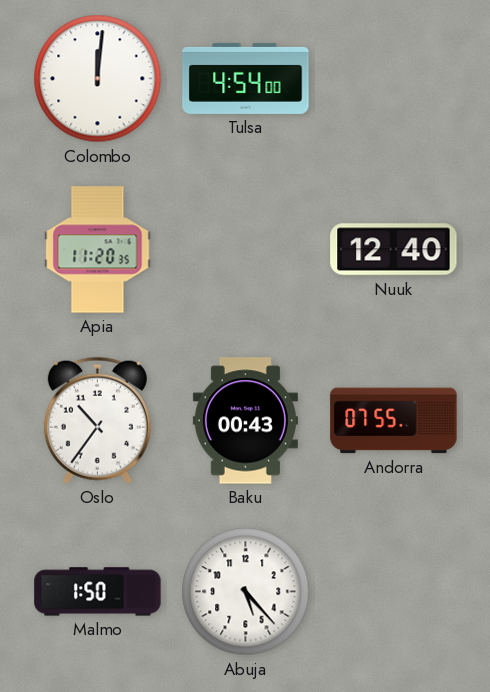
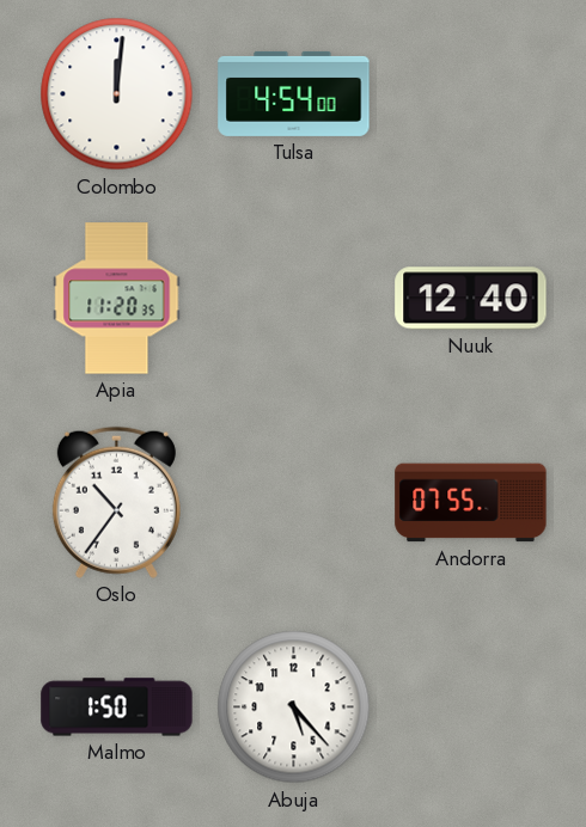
Baku: 00:43 -> none
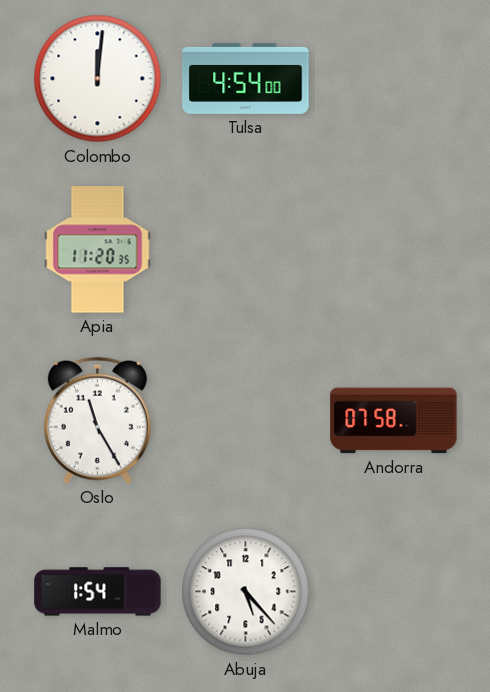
Nuuk: 12:40 -> none
Oslo: 10:36 -> 11:25
Andorra: 07:55 -> 07:58
Malmo: 1:50 -> 1:54
